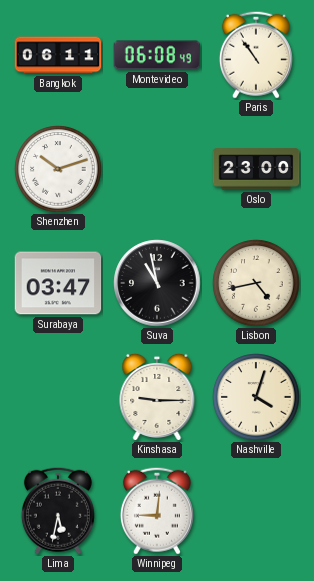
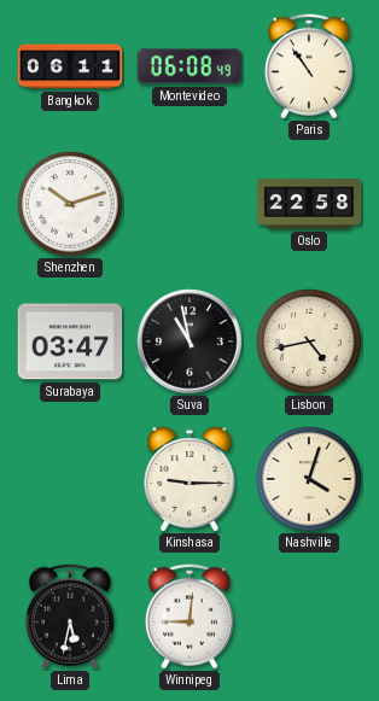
Oslo: 23:00 -> 22:58
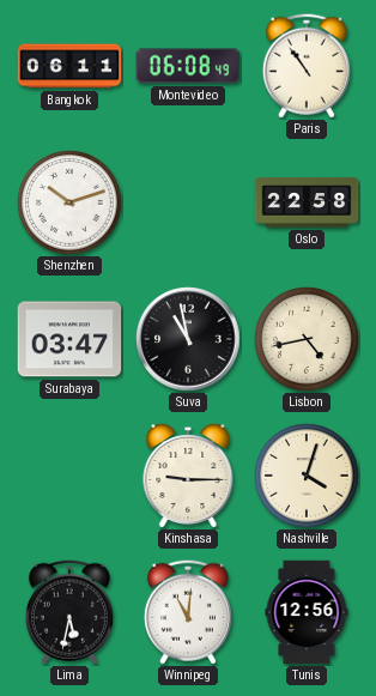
Winnipeg: 9:01 -> 11:01
Tunis: none -> 12:56
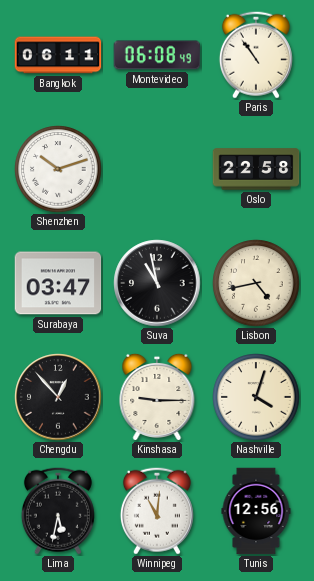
Chengdu: none -> 12:53
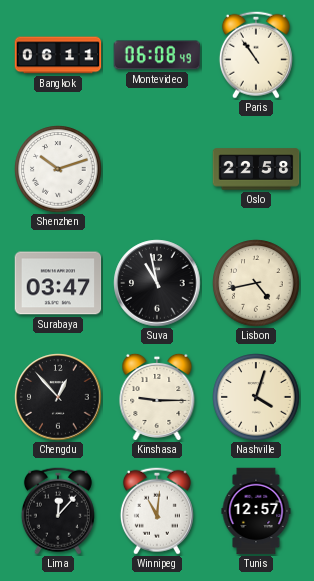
Lima: 5:32 -> 12:07
Tunis: 12:56 -> 12:57
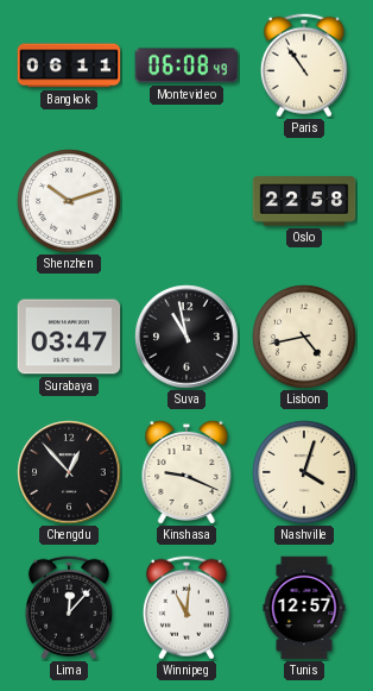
Kinshasa: 9:15 -> 9:19
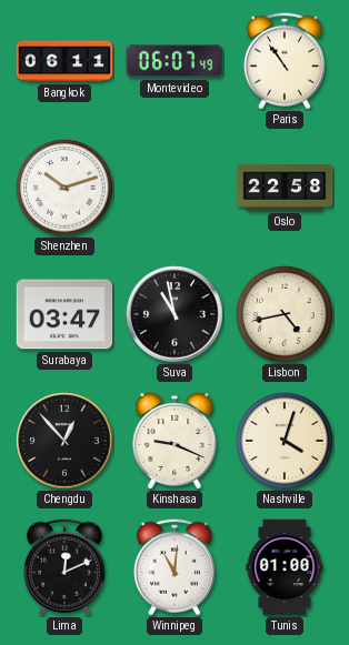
Montevideo: 06:08 -> 06:07
Lima: 12:07 -> 12:11
Tunis: 12:57 -> 01:00
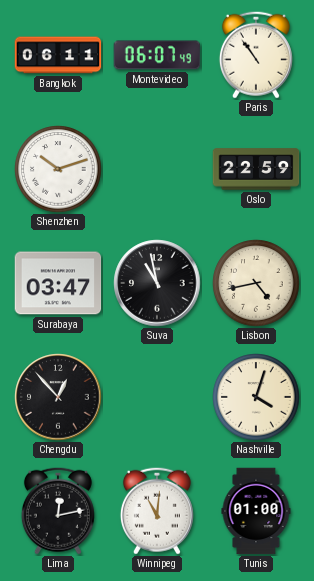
Oslo: 22:58 -> 22:59
Kinshasa: 9:19 -> none
Lima: 12:11 -> 12:13
